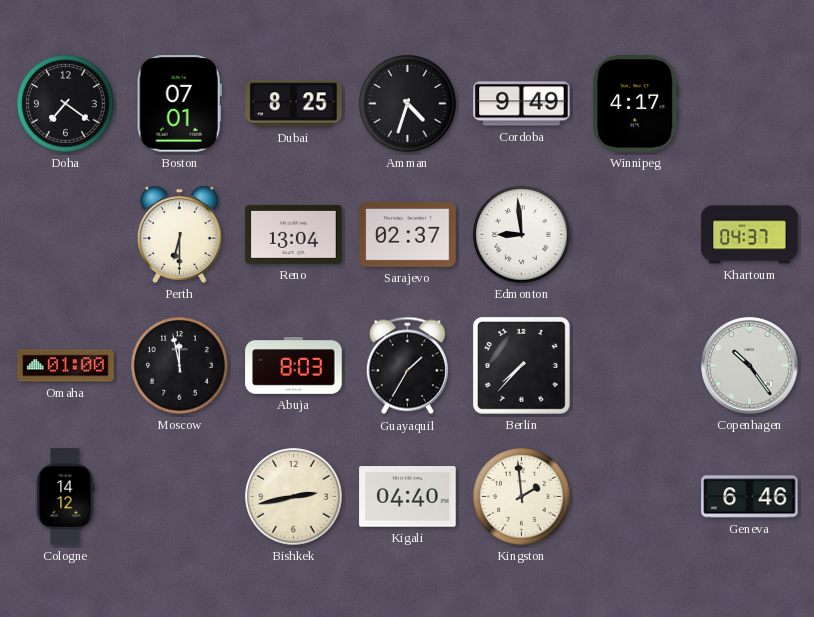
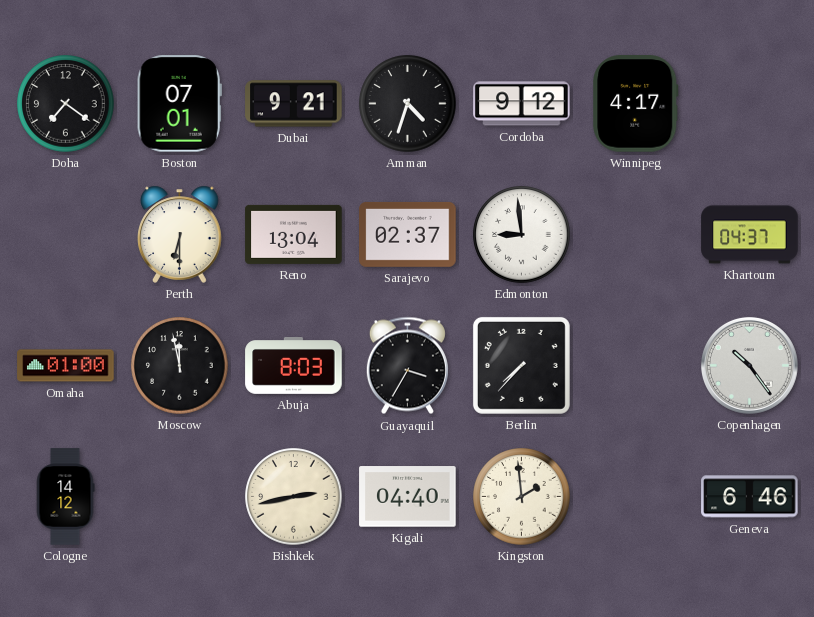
Dubai: 8:25 -> 9:21
Cordoba: 9:49 -> 9:12
Guayaquil: 1:35 -> 3:35
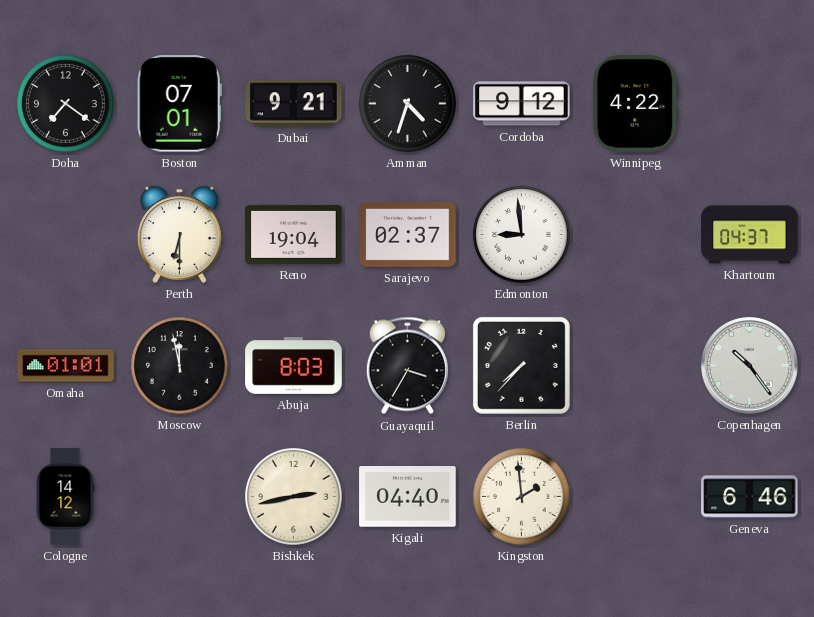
Winnipeg: 4:17 -> 4:22
Reno: 13:04 -> 19:04
Omaha: 01:00 -> 01:01
